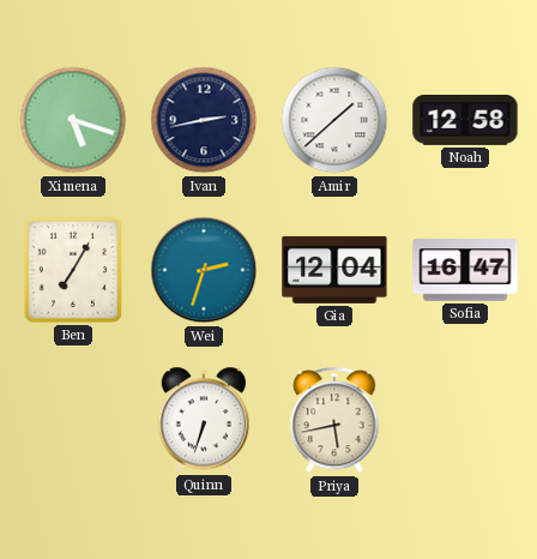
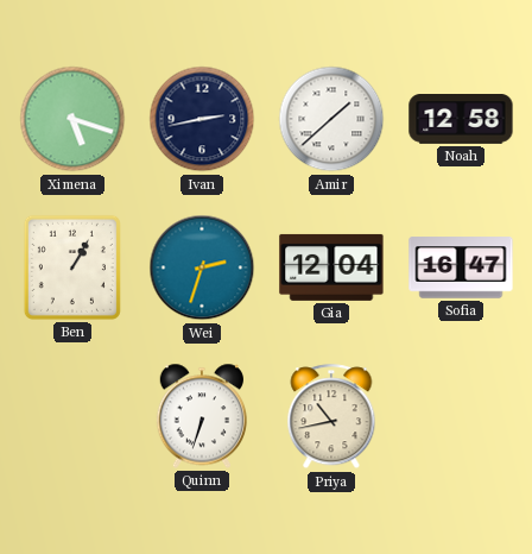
Ben: 7:05 -> 1:05
Priya: 5:43 -> 10:43
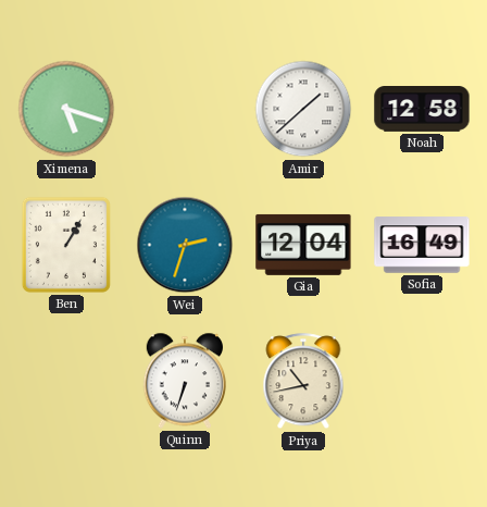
Ivan: 2:43 -> none
Sofia: 16:47 -> 16:49
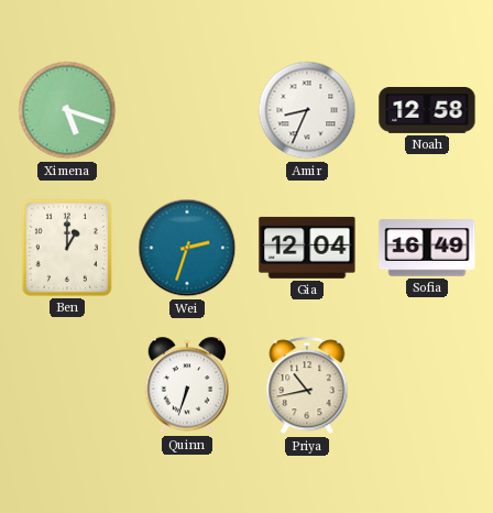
Amir: 1:38 -> 8:34
Ben: 1:05 -> 1:00
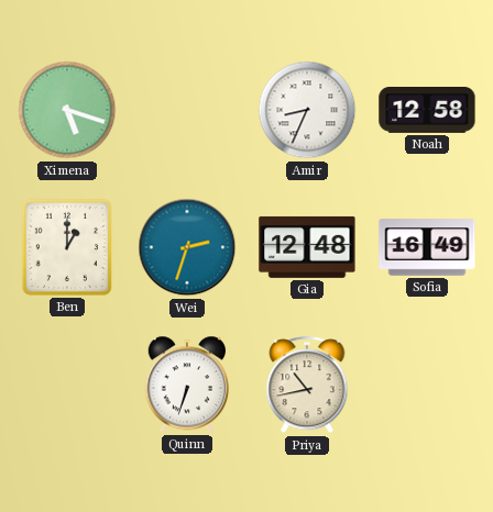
Gia: 12:04 -> 12:48
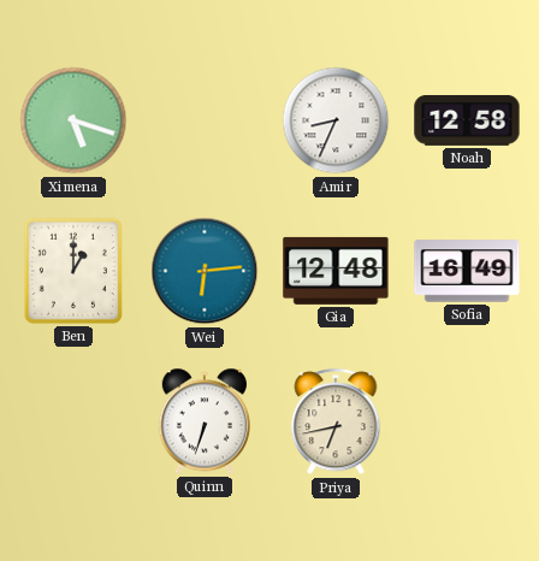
Wei: 2:33 -> 6:14
Priya: 10:43 -> 6:43
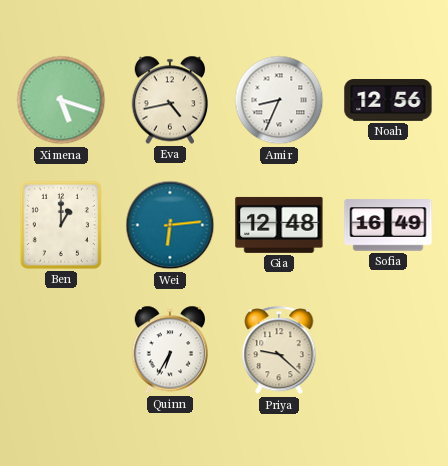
Eva: none -> 4:43
Noah: 12:58 -> 12:56
Quinn: 6:33 -> 6:35
Priya: 6:43 -> 9:22
